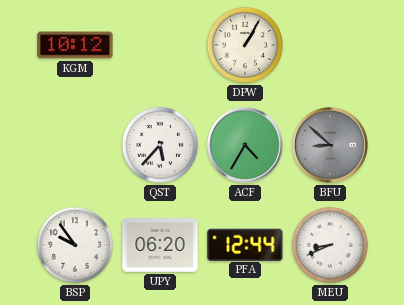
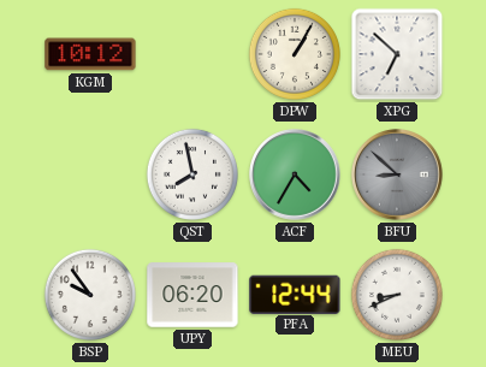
XPG: none -> 6:52
QST: 5:37 -> 7:58
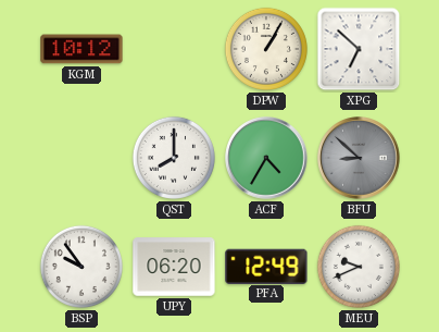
QST: 7:58 -> 8:00
PFA: 12:44 -> 12:49
MEU: 8:41 -> 9:41
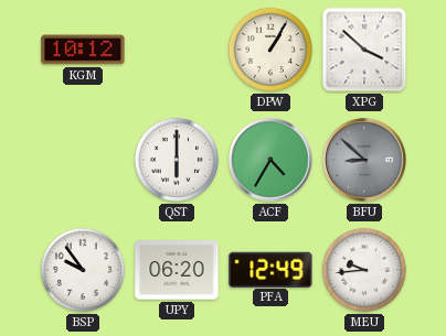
XPG: 6:52 -> 3:52
QST: 8:00 -> 6:00
MEU: 9:41 -> 9:44
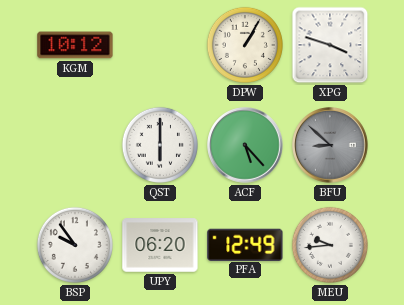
XPG: 3:52 -> 3:48
ACF: 4:35 -> 5:23
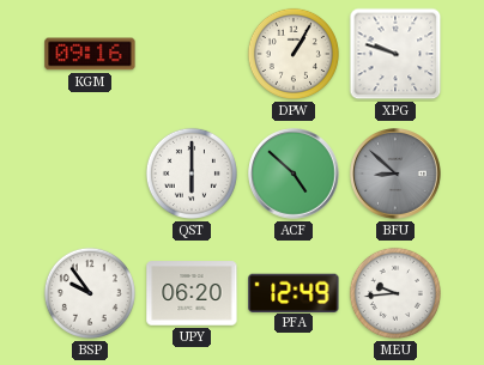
KGM: 10:12 -> 09:16
XPG: 3:48 -> 9:48
ACF: 5:23 -> 4:52
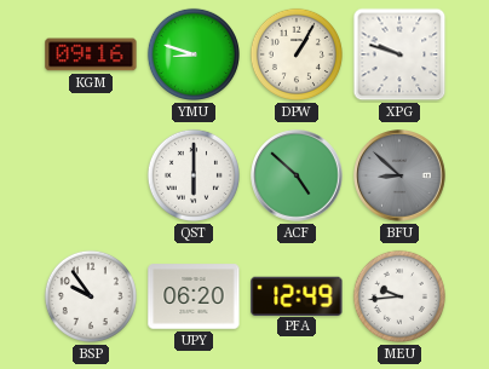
YMU: none -> 8:48
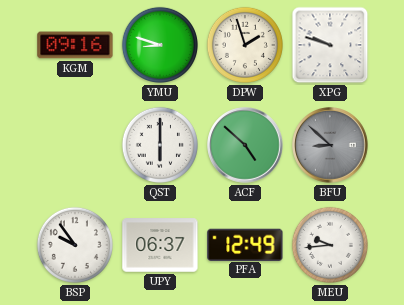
DPW: 1:05 -> 1:57
UPY: 06:20 -> 06:37
